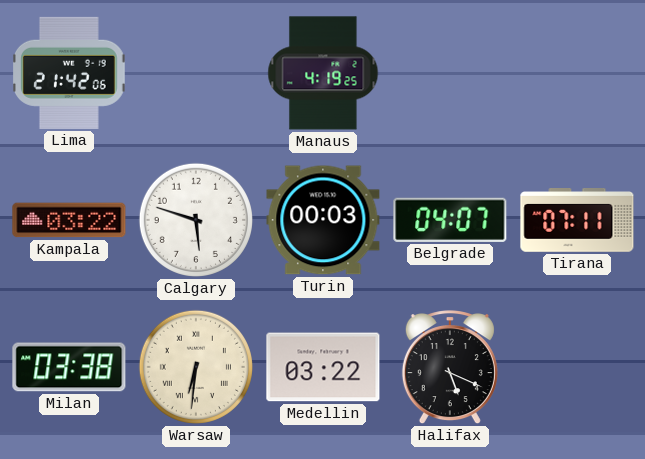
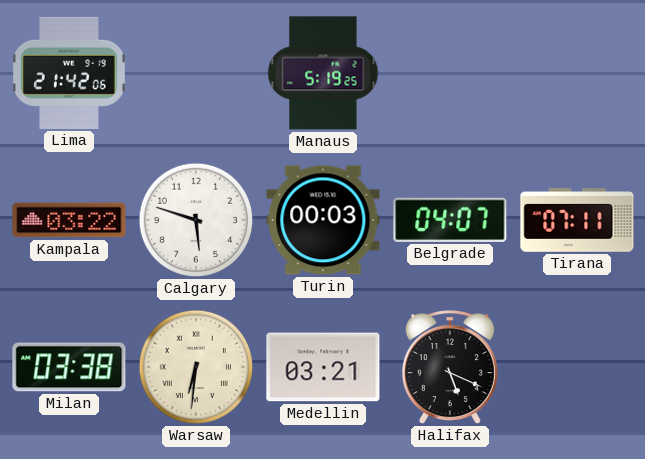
Manaus: 4:19 -> 5:19
Medellin: 03:22 -> 03:21
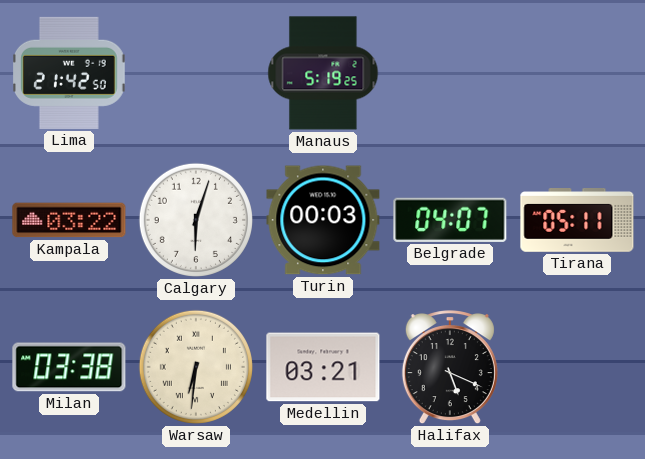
Lima: 21:42:06 -> 21:42:50
Calgary: 5:48 -> 6:03
Tirana: 07:11 -> 05:11
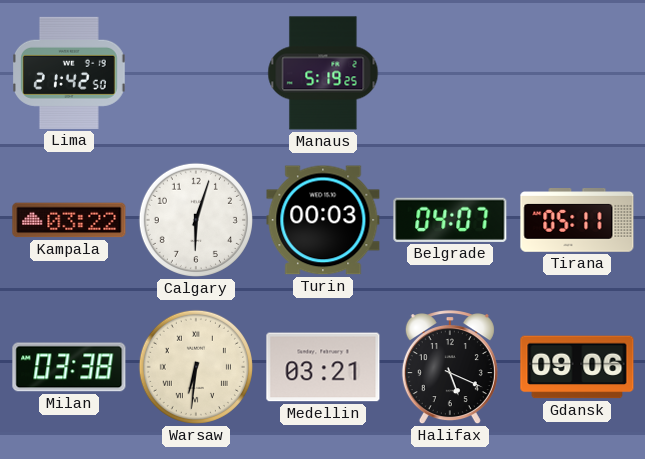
Gdansk: none -> 09:06
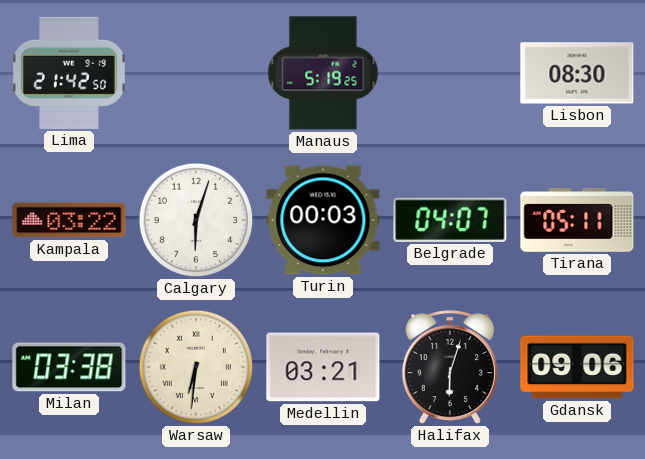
Lisbon: none -> 08:30
Halifax: 5:19 -> 6:03
